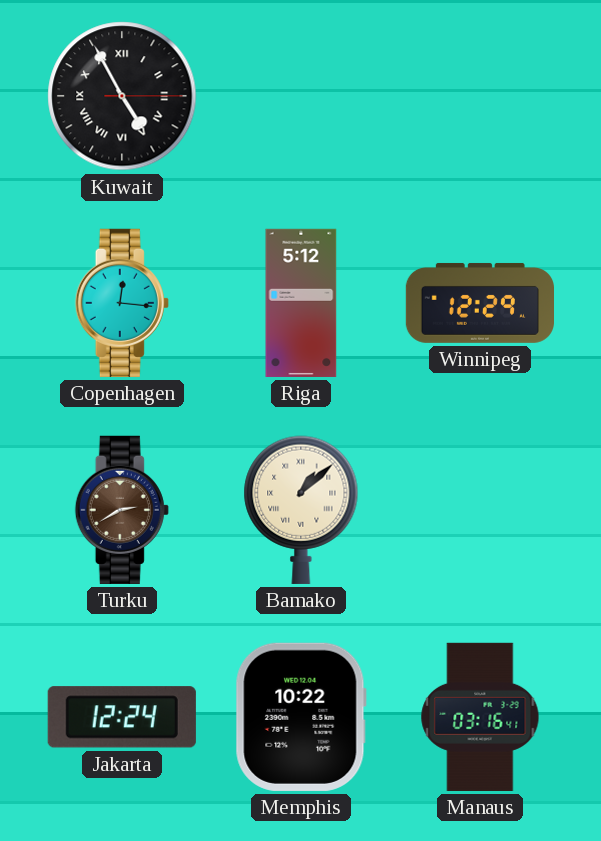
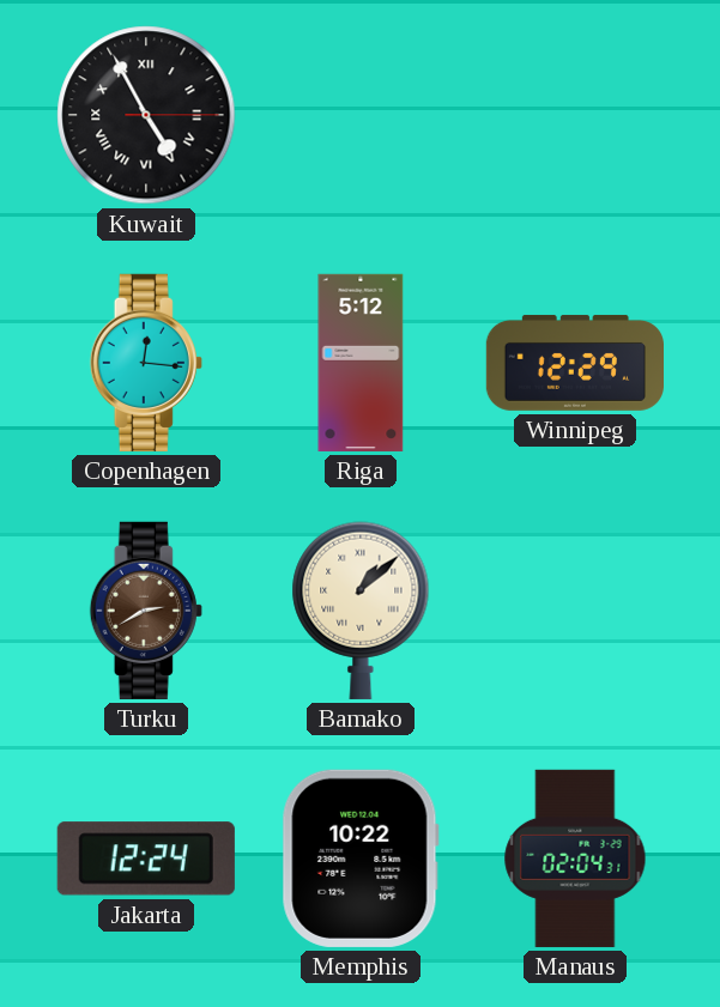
Manaus: 03:16 -> 02:04
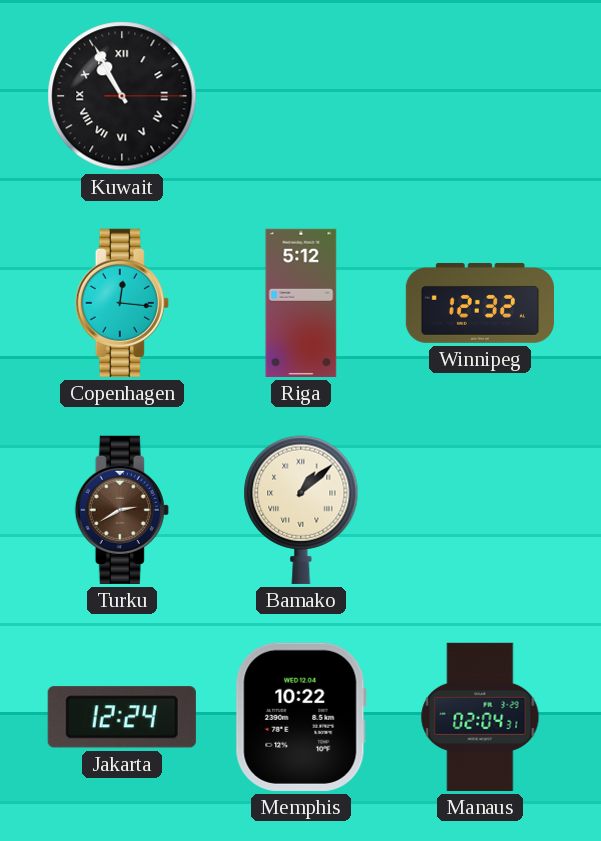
Kuwait: 4:55 -> 10:55
Winnipeg: 12:29 -> 12:32
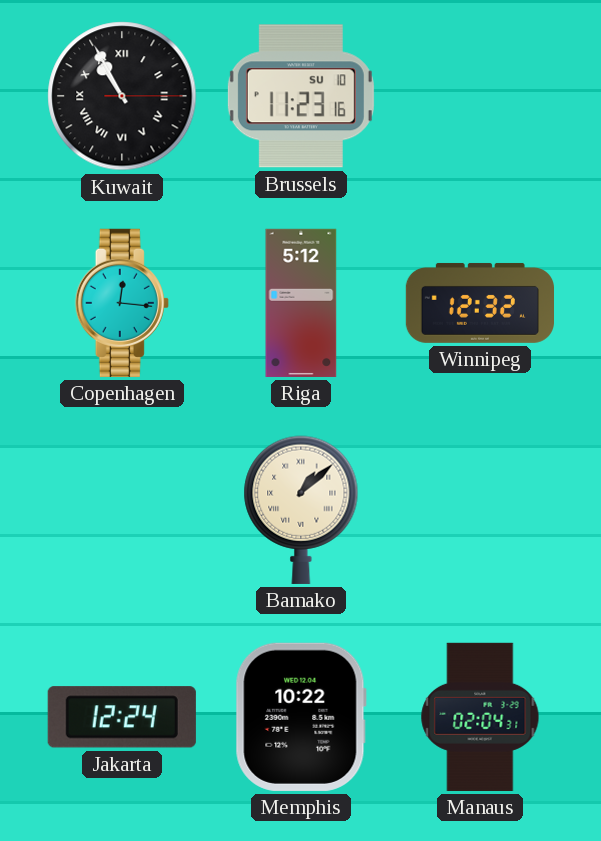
Brussels: none -> 11:23
Turku: 2:40 -> none
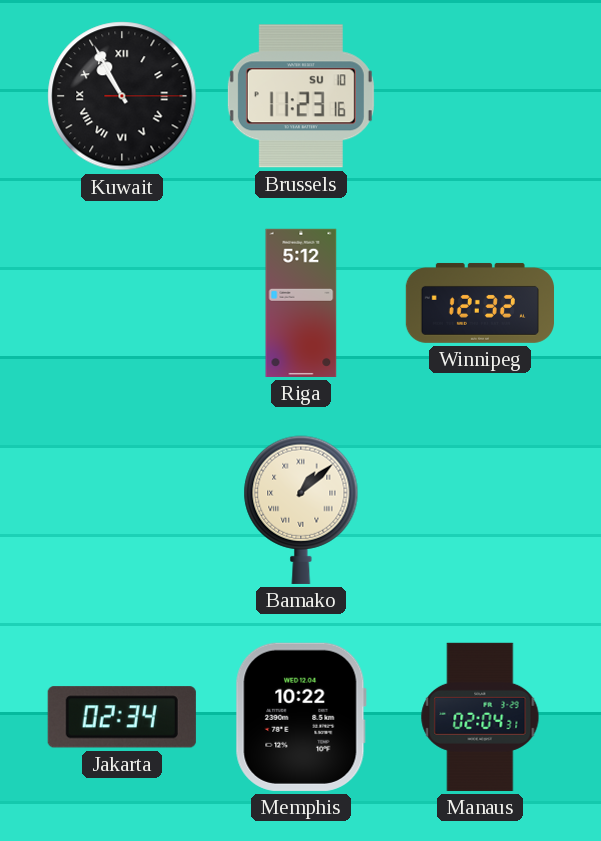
Copenhagen: 12:16 -> none
Jakarta: 12:24 -> 02:34
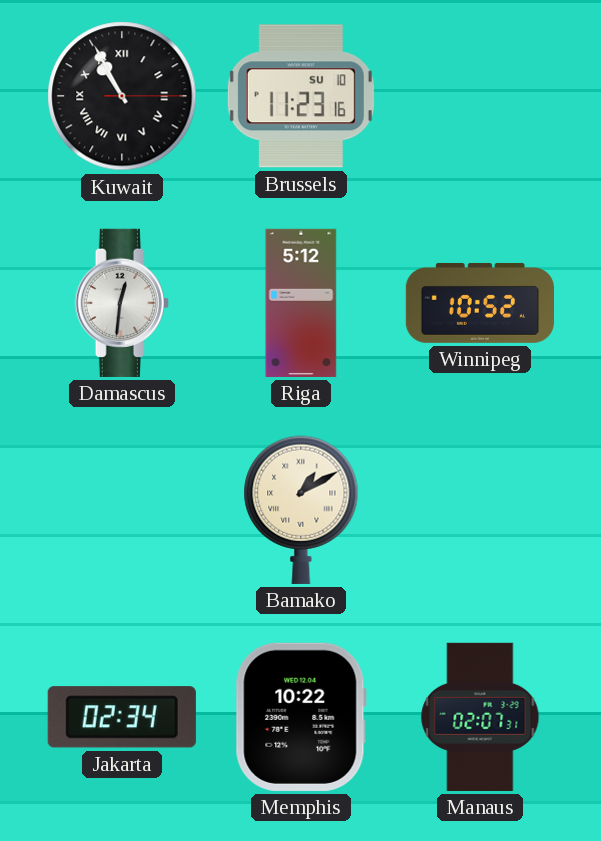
Damascus: none -> 12:31
Winnipeg: 12:32 -> 10:52
Bamako: 1:08 -> 1:10
Manaus: 02:04 -> 02:07
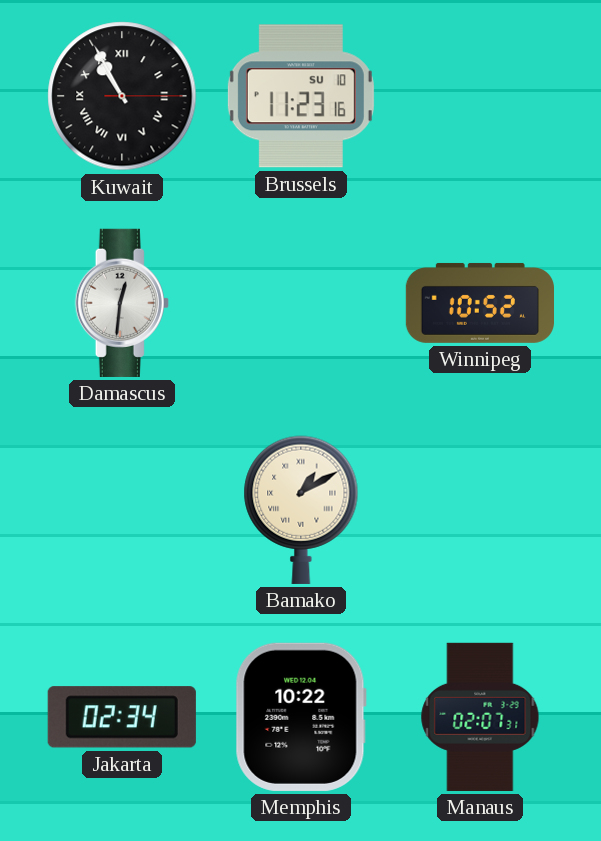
Riga: 5:12 -> none
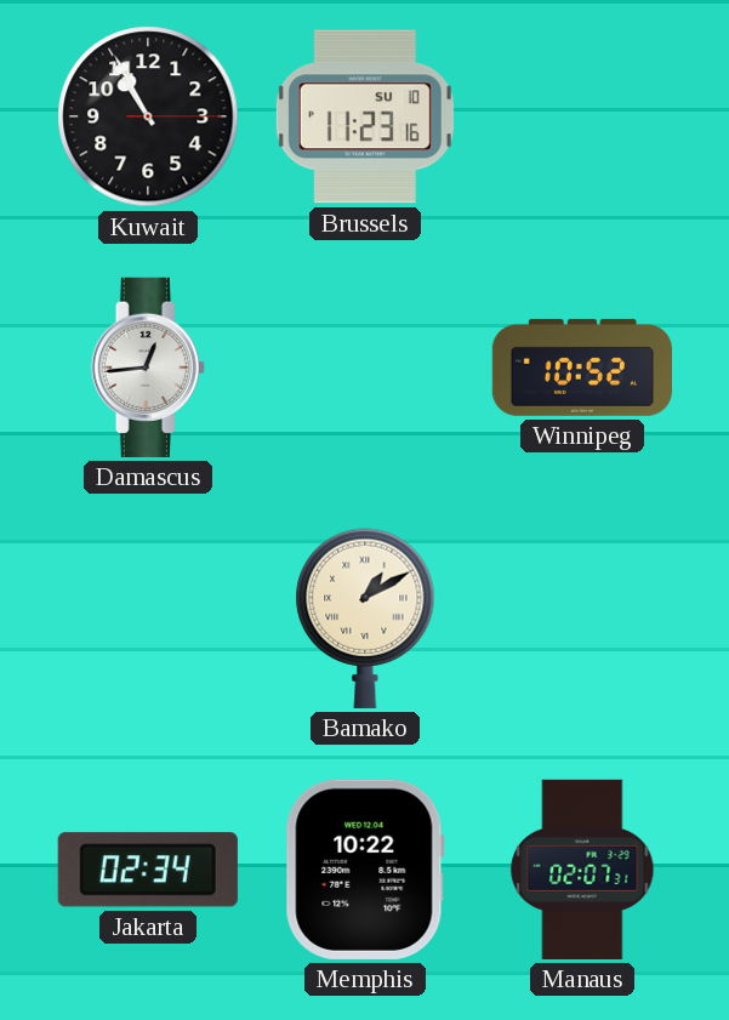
Kuwait numerals: Roman -> Arabic
Damascus: 12:31 -> 12:44
